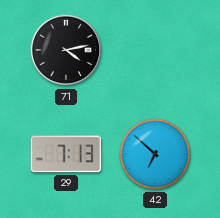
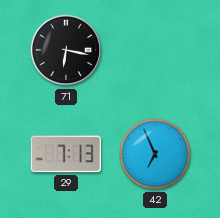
71: 4:13 -> 6:17
42: 6:52 -> 6:56
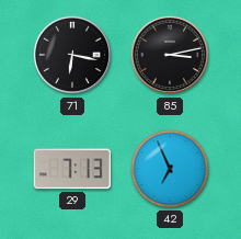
85: none -> 3:13
